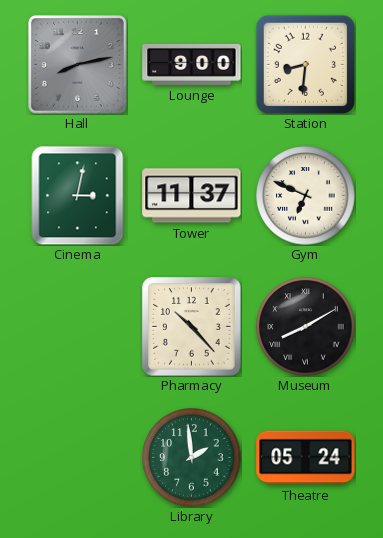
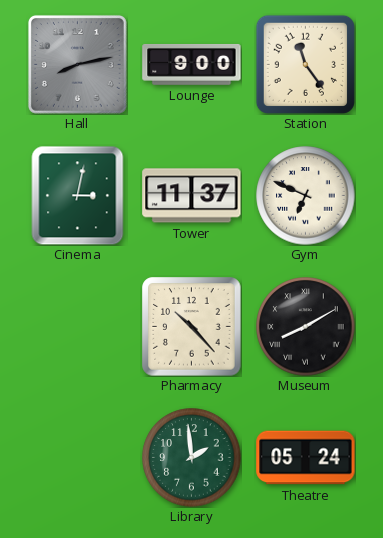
Station: 8:31 -> 11:24
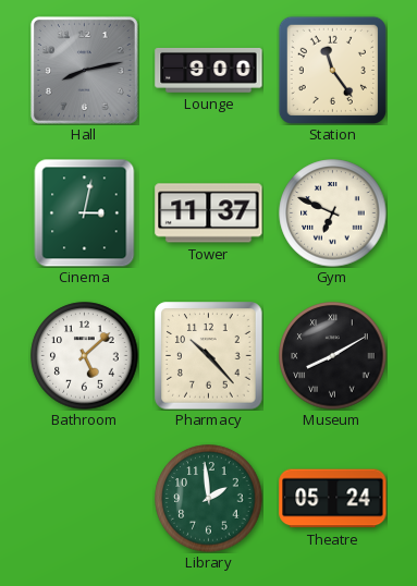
Bathroom: none -> 5:08
